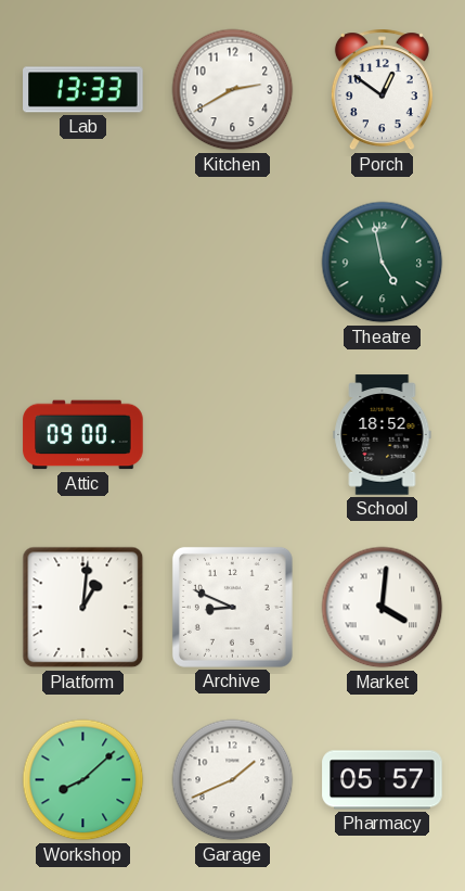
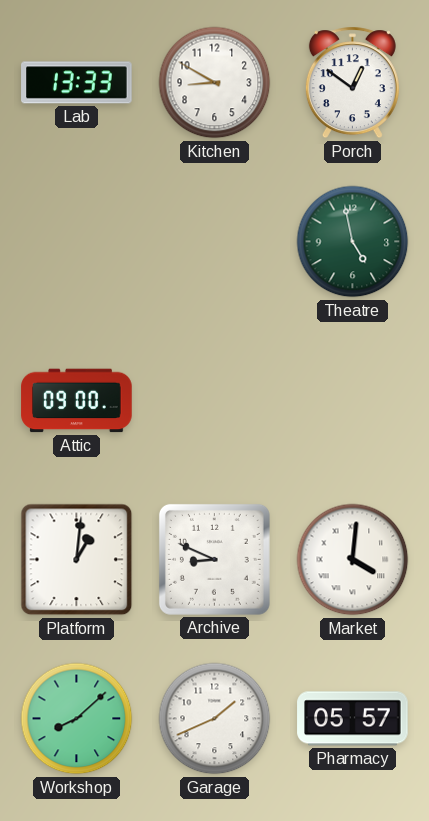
Kitchen: 2:40 -> 8:50
School: 18:52 -> none
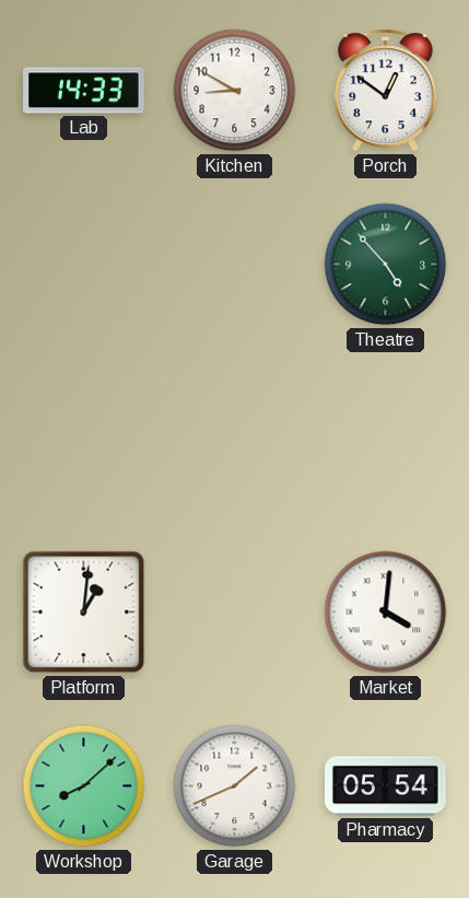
Lab: 13:33 -> 14:33
Theatre: 4:58 -> 4:53
Attic: 09:00 -> none
Archive: 8:49 -> none
Pharmacy: 05:57 -> 05:54
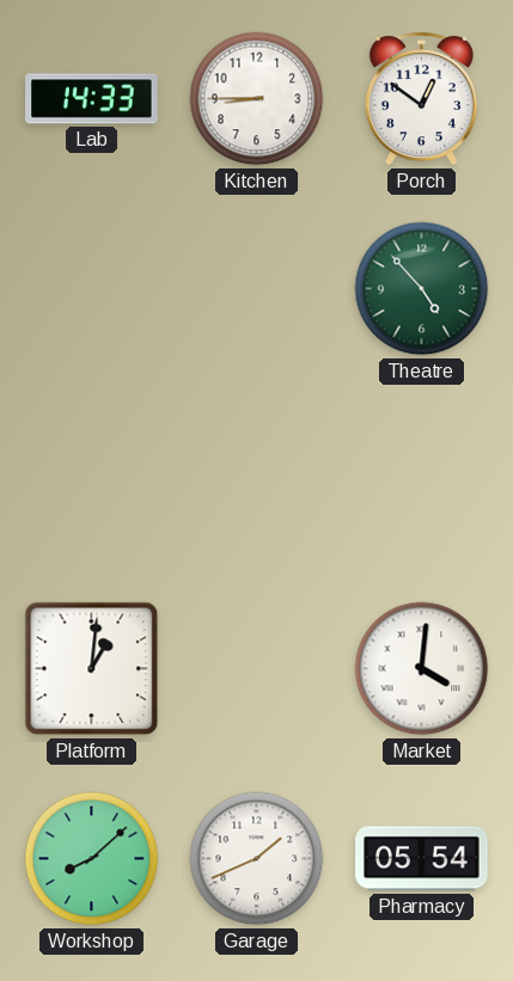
Kitchen: 8:50 -> 8:45
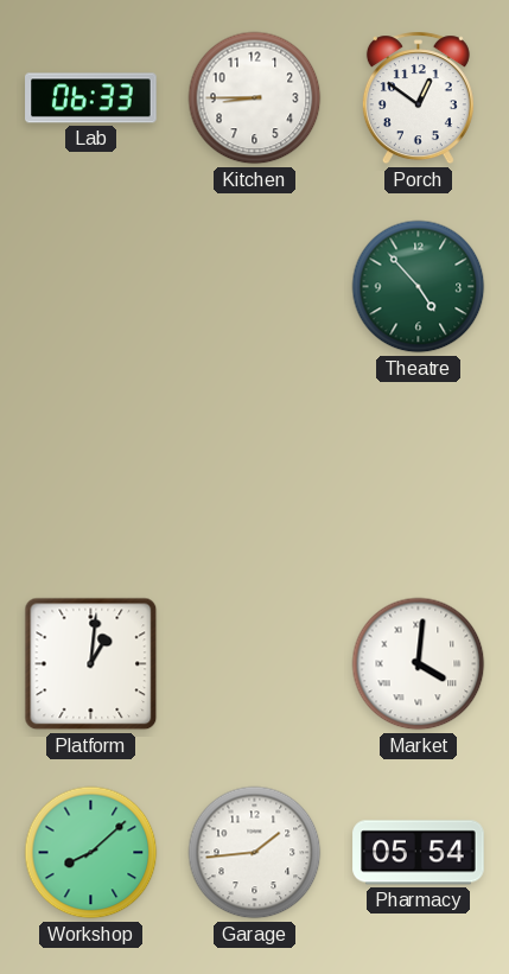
Lab: 14:33 -> 06:33
Garage: 1:41 -> 1:44
